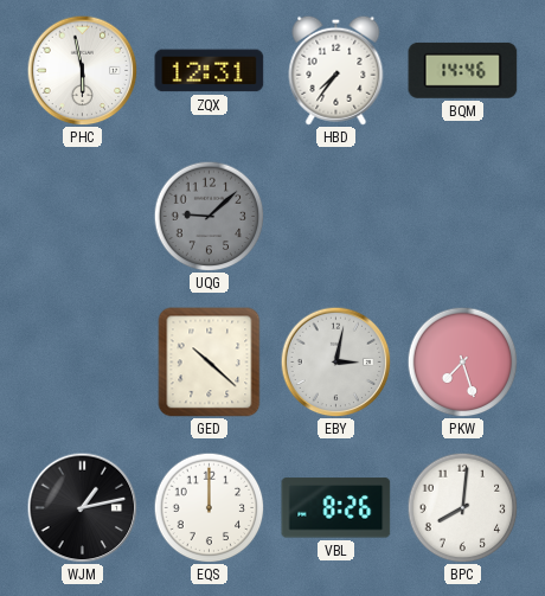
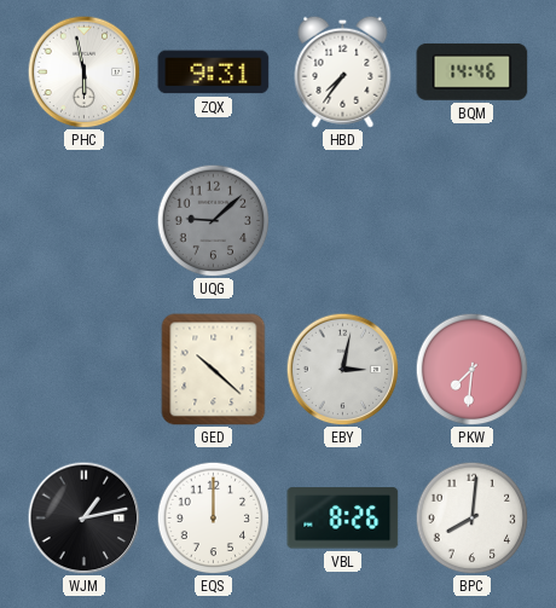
ZQX: 12:31 -> 9:31
PKW: 7:27 -> 7:31
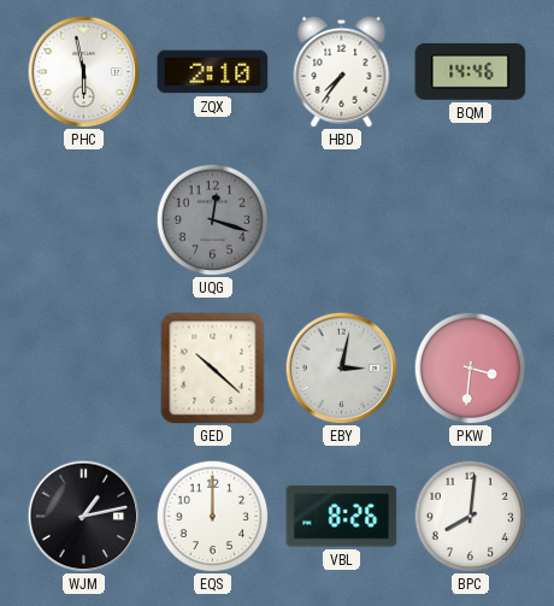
ZQX: 9:31 -> 2:10
UQG: 9:08 -> 12:18
PKW: 7:31 -> 3:31
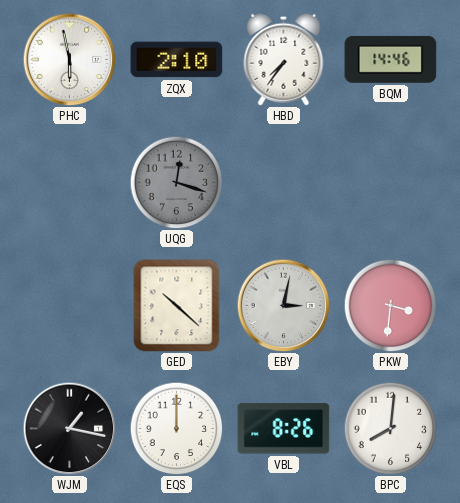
WJM: 1:13 -> 1:17
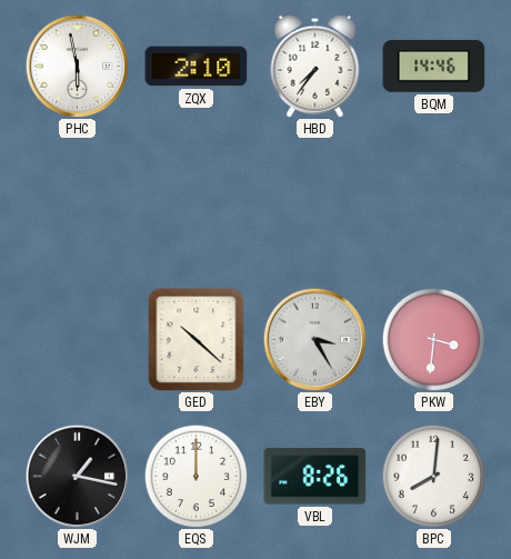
UQG: 12:18 -> none
EBY: 3:02 -> 3:25
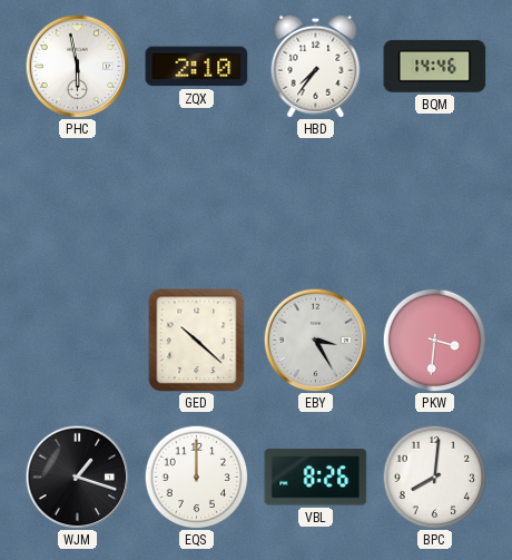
WJM: 1:17 -> 1:18
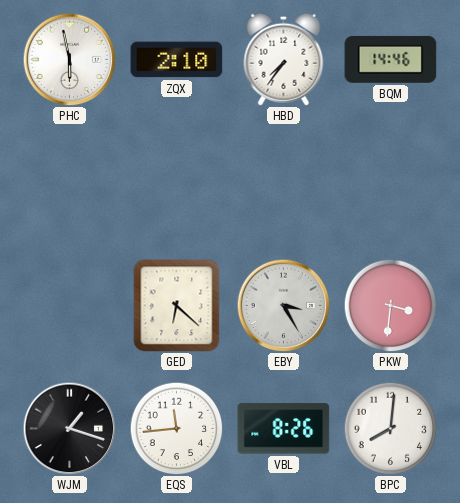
GED: 10:22 -> 6:22
EQS: 12:00 -> 11:44
